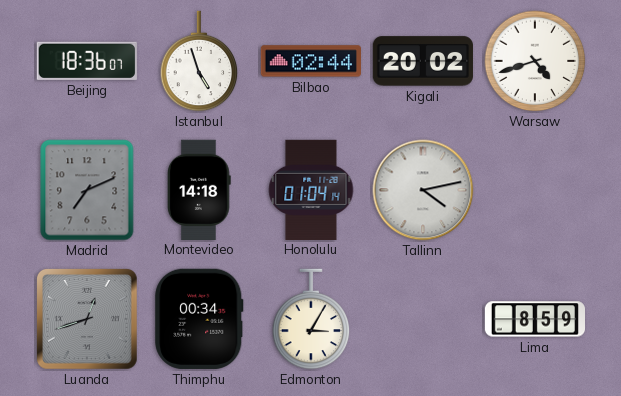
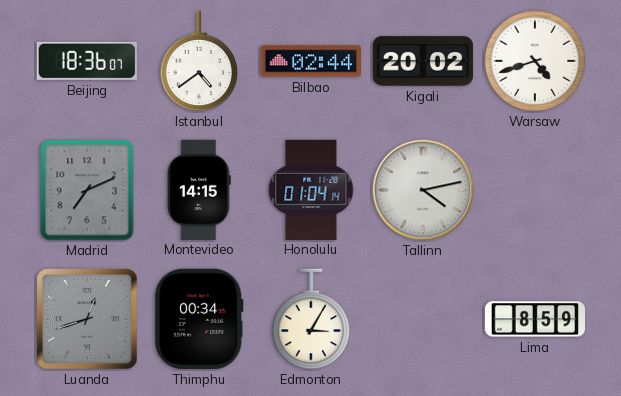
Istanbul: 4:57 -> 4:39
Montevideo: 14:18 -> 14:15
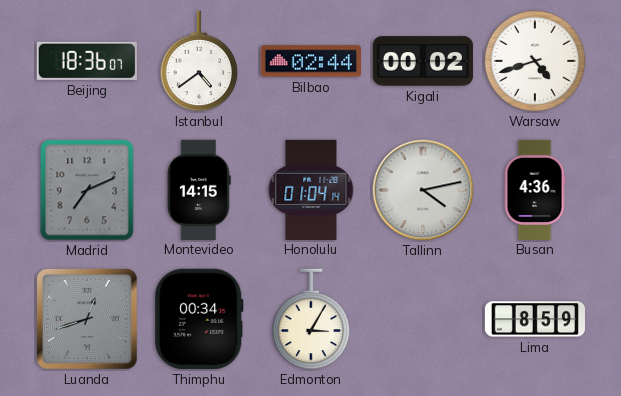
Kigali: 20:02 -> 00:02
Busan: none -> 4:36
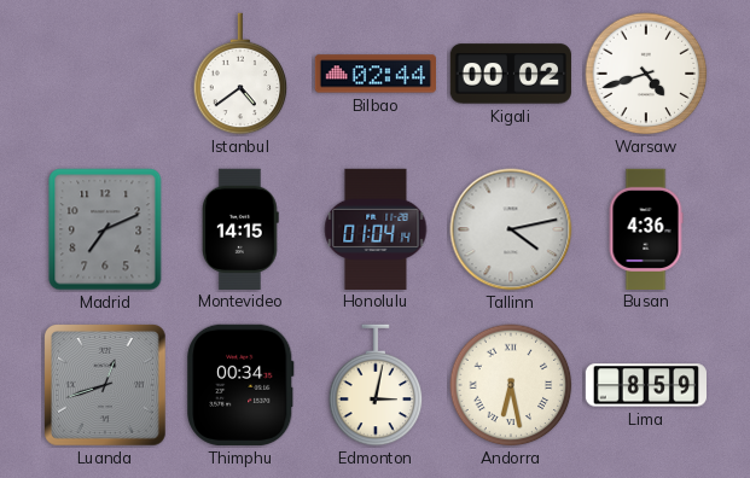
Beijing: 18:36 -> none
Edmonton: 3:05 -> 3:02
Andorra: none -> 6:28
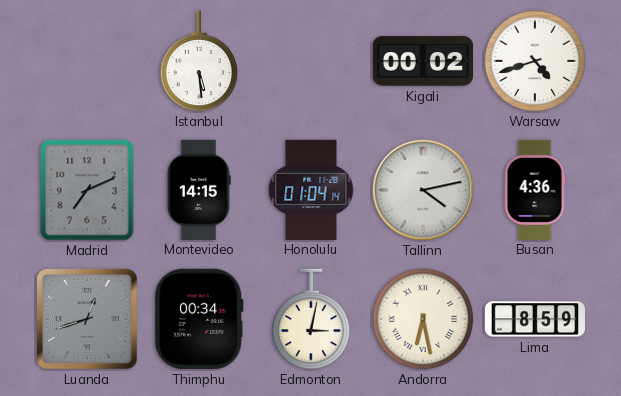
Istanbul: 4:39 -> 5:29
Bilbao: 02:44 -> none
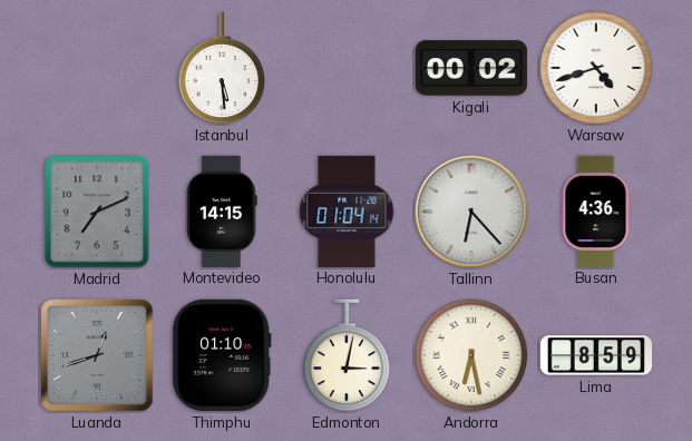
Tallinn: 4:13 -> 6:23
Thimphu: 00:34 -> 01:10
